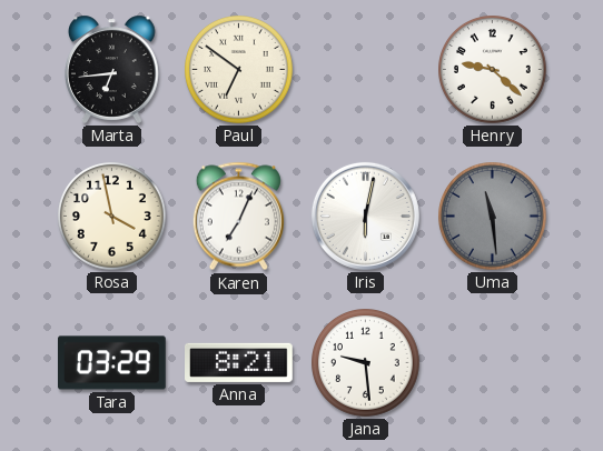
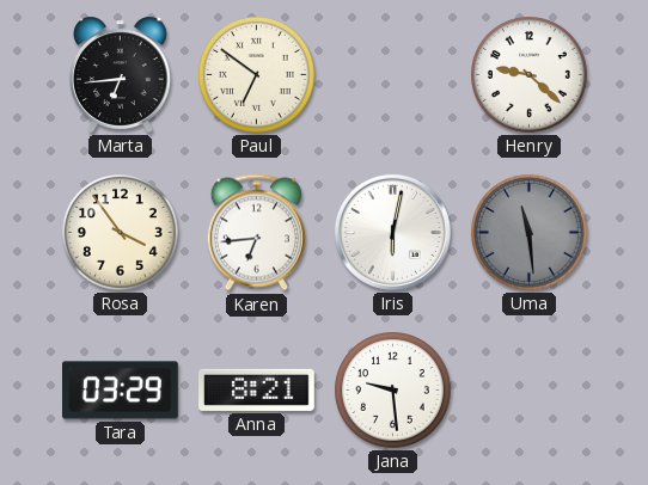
Rosa: 3:58 -> 3:54
Karen: 7:04 -> 6:44
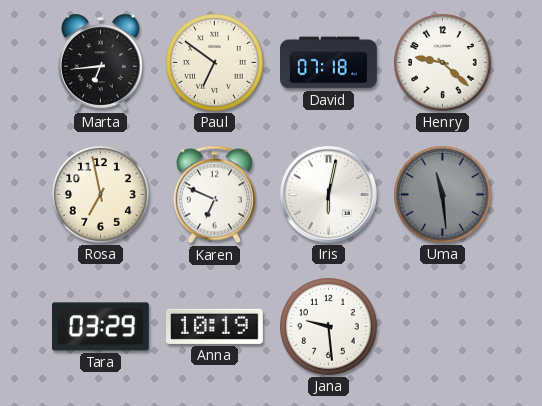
David: none -> 07:18
Rosa: 3:54 -> 6:58
Karen: 6:44 -> 6:49
Anna: 8:21 -> 10:19
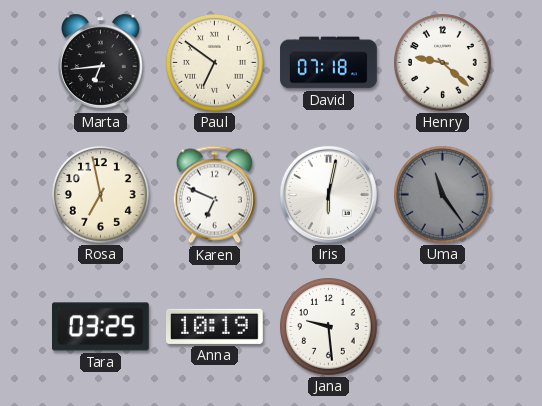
Uma: 11:29 -> 11:24
Tara: 03:29 -> 03:25
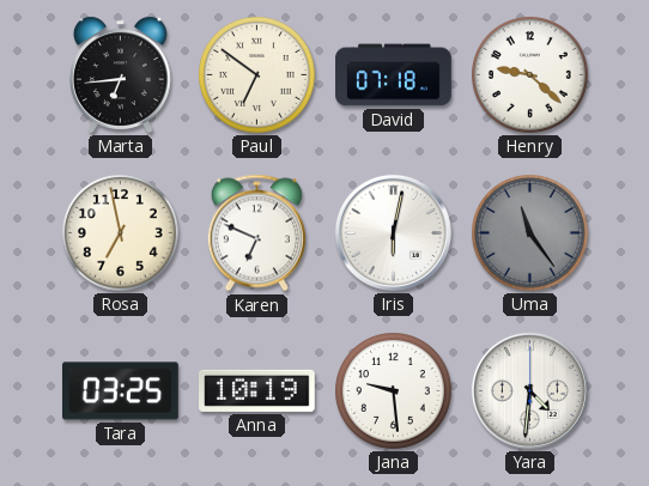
Yara: none -> 4:31
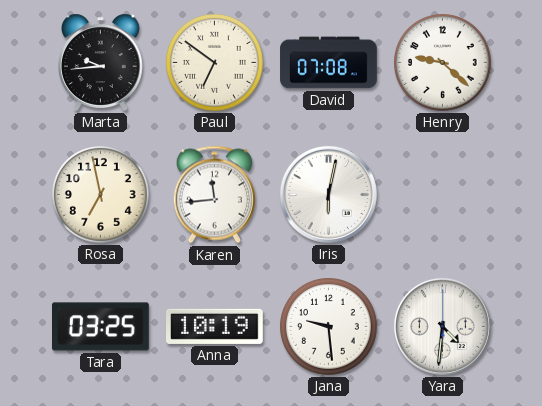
Marta: 6:44 -> 9:44
David: 07:18 -> 07:08
Karen: 6:49 -> 11:44
Uma: 11:24 -> none
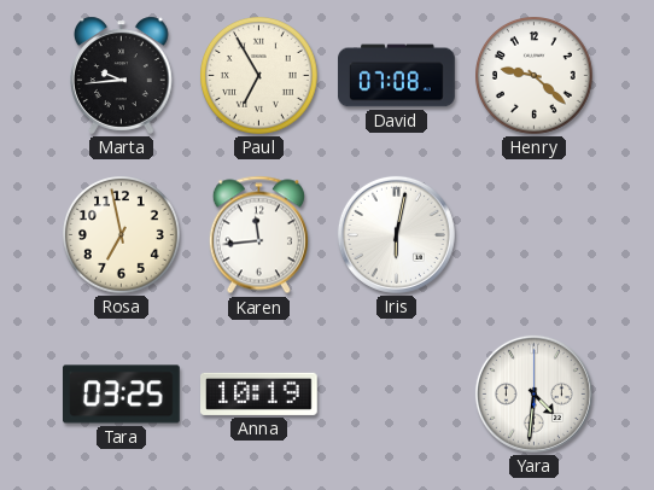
Paul: 6:51 -> 6:55
Jana: 9:29 -> none
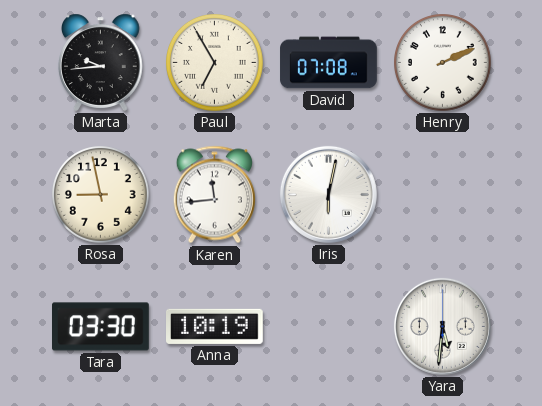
Henry: 9:22 -> 2:11
Rosa: 6:58 -> 8:58
Tara: 03:25 -> 03:30
Yara: 4:31 -> 5:31
